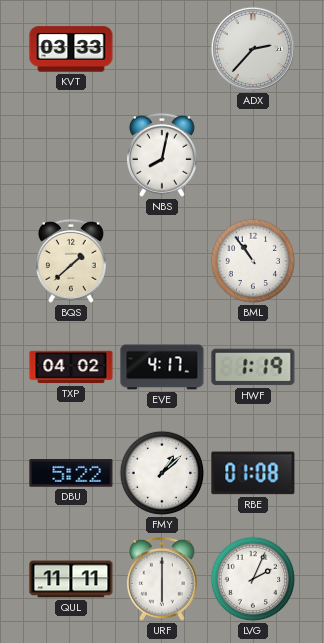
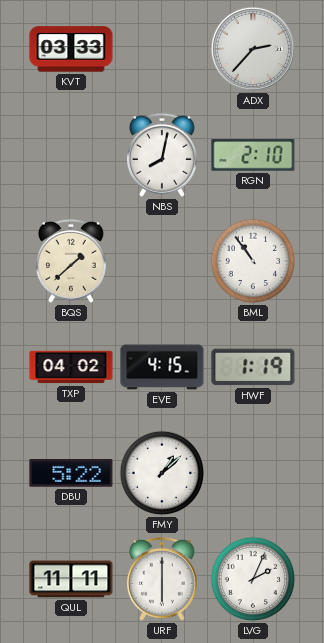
RGN: none -> 2:10
EVE: 4:17 -> 4:15
RBE: 01:08 -> none
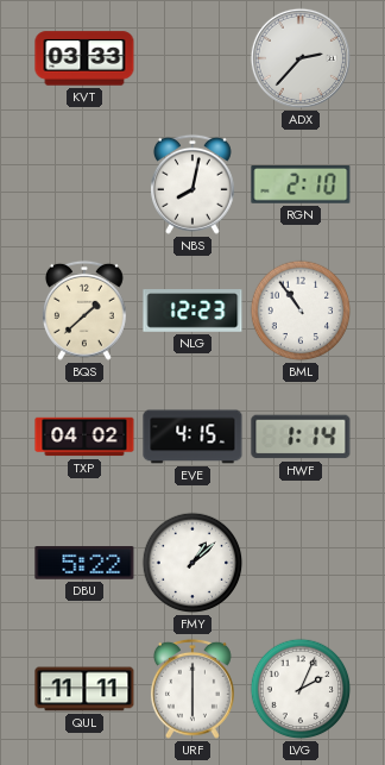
NLG: none -> 12:23
HWF: 1:19 -> 1:14
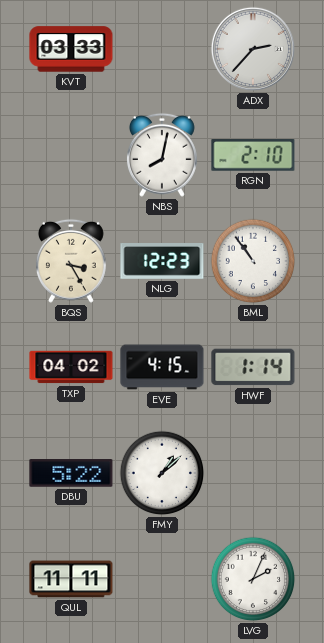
BQS: 1:38 -> 3:25
URF: 6:00 -> none
